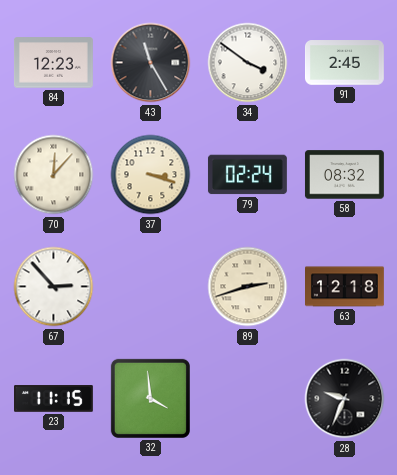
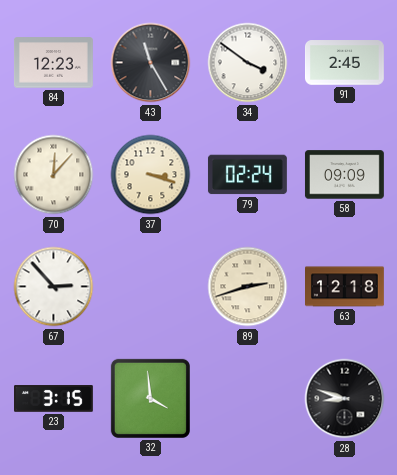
58: 08:32 -> 09:09
23: 11:15 -> 3:15
28: 9:34 -> 8:48
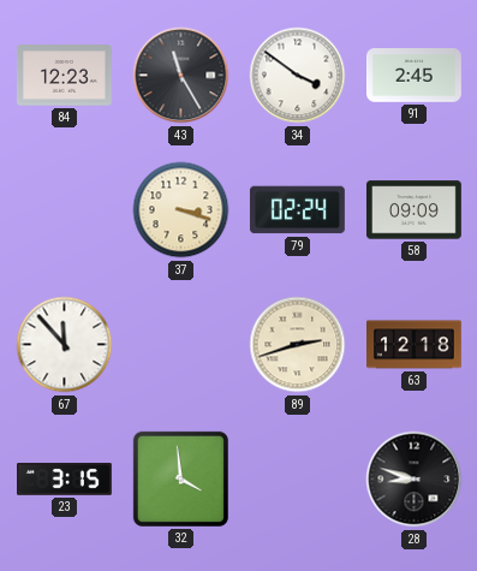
70: 12:07 -> none
67: 2:53 -> 11:53
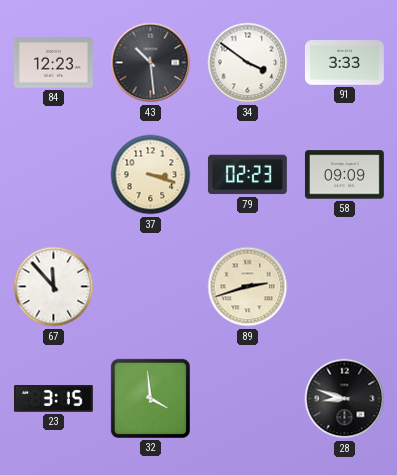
43: 11:25 -> 10:29
91: 2:45 -> 3:33
79: 02:24 -> 02:23
63: 12:18 -> none
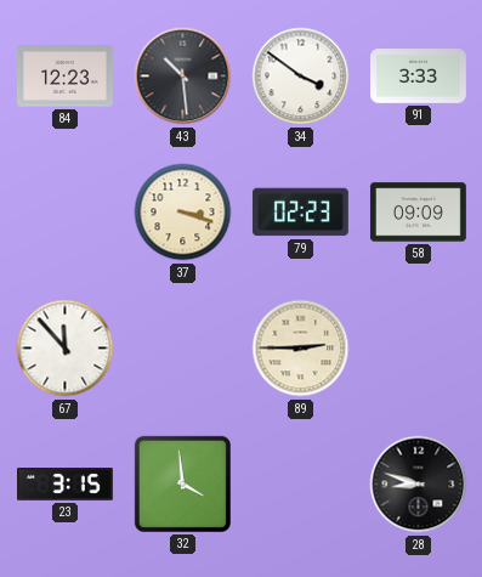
89: 2:42 -> 2:45
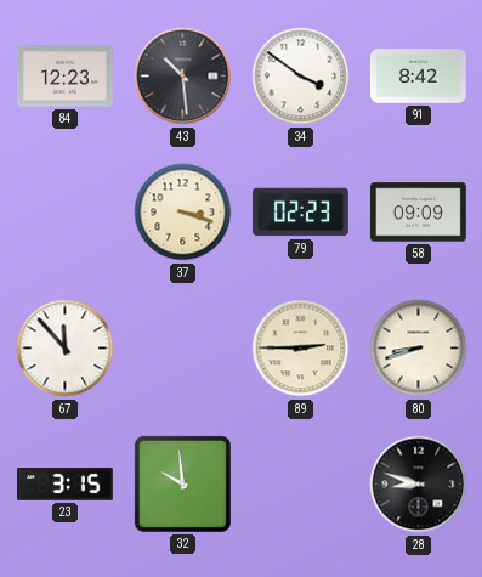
91: 3:33 -> 8:42
80: none -> 8:42
32: 3:59 -> 9:59
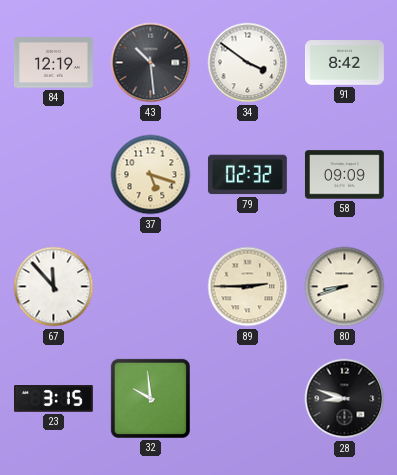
84: 12:23 -> 12:19
37: 3:18 -> 5:18
79: 02:23 -> 02:32
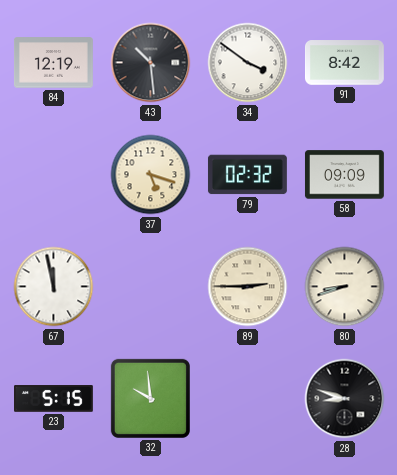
67: 11:53 -> 11:58
23: 3:15 -> 5:15
